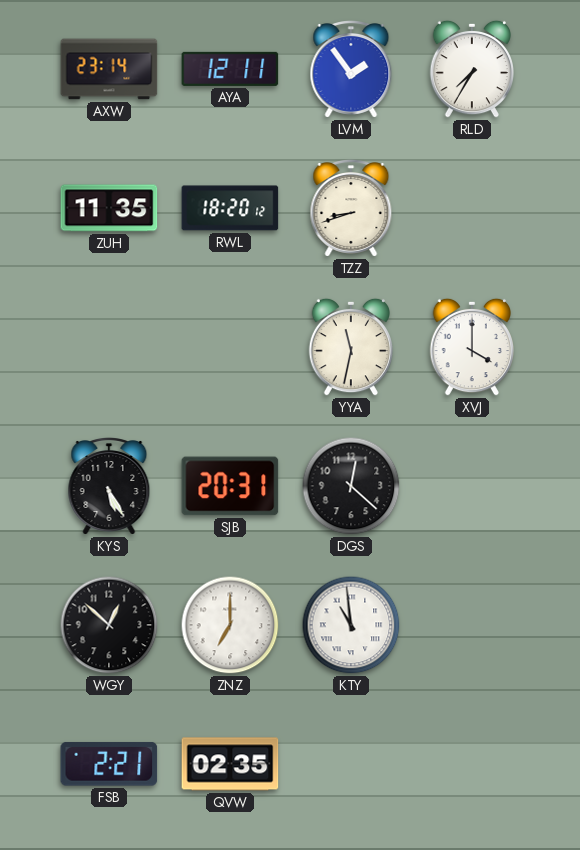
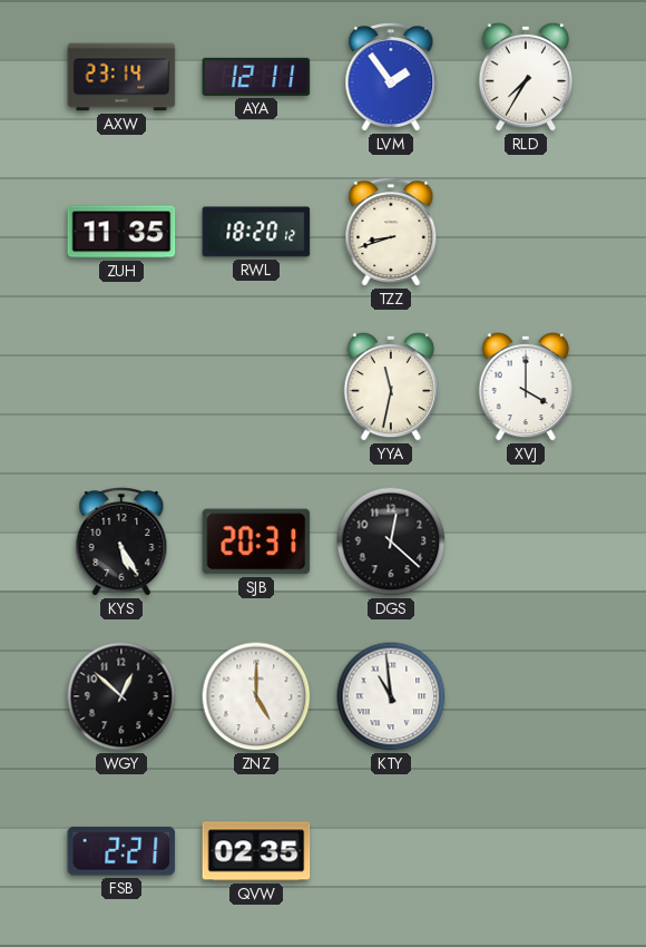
ZNZ: 7:00 -> 5:00
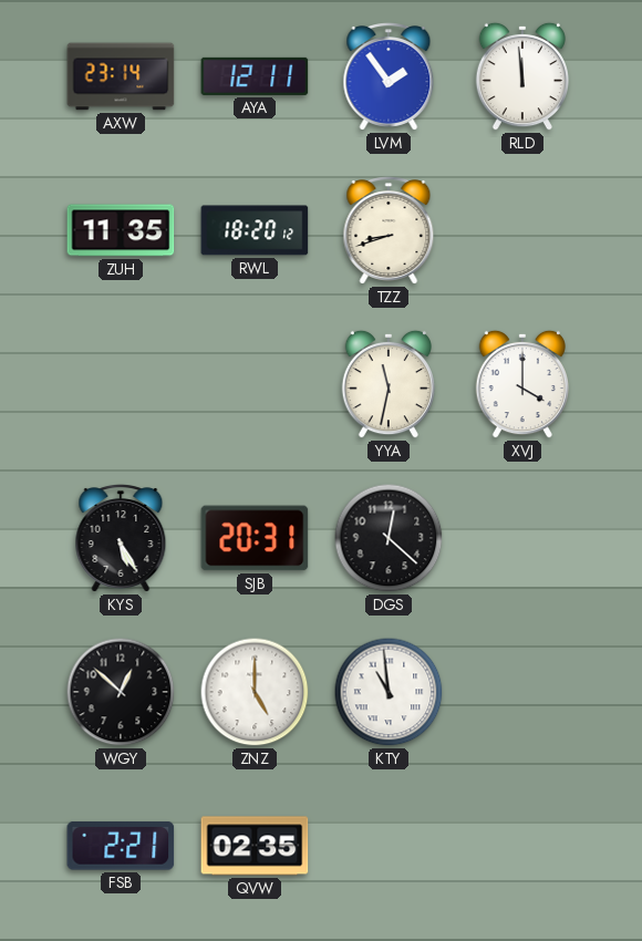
RLD: 7:35 -> 11:59
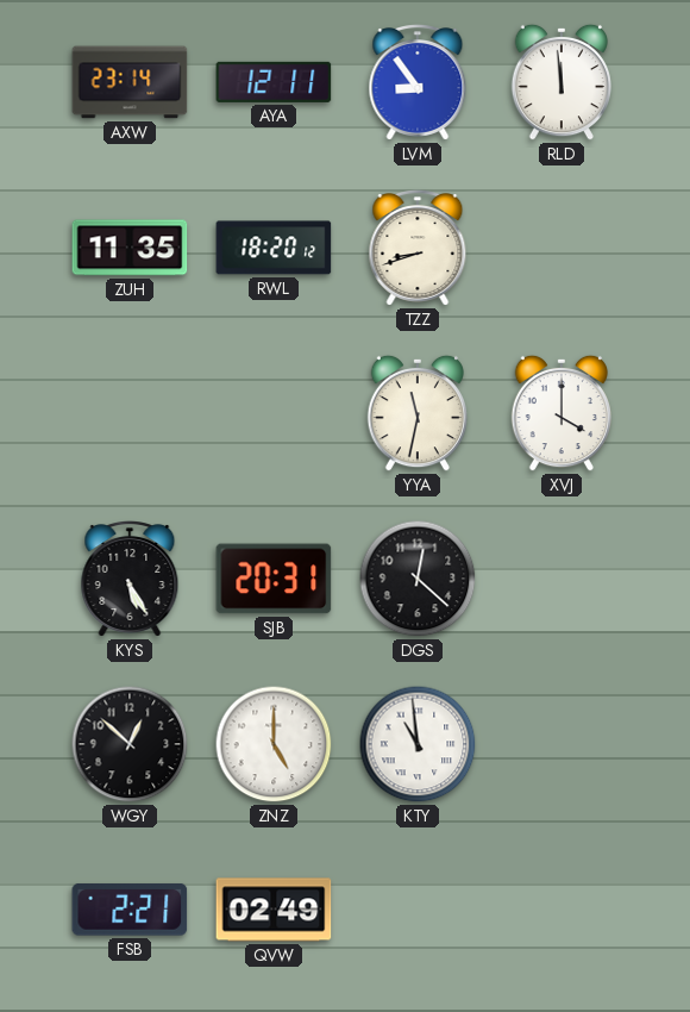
LVM: 1:54 -> 8:54
QVW: 02:35 -> 02:49
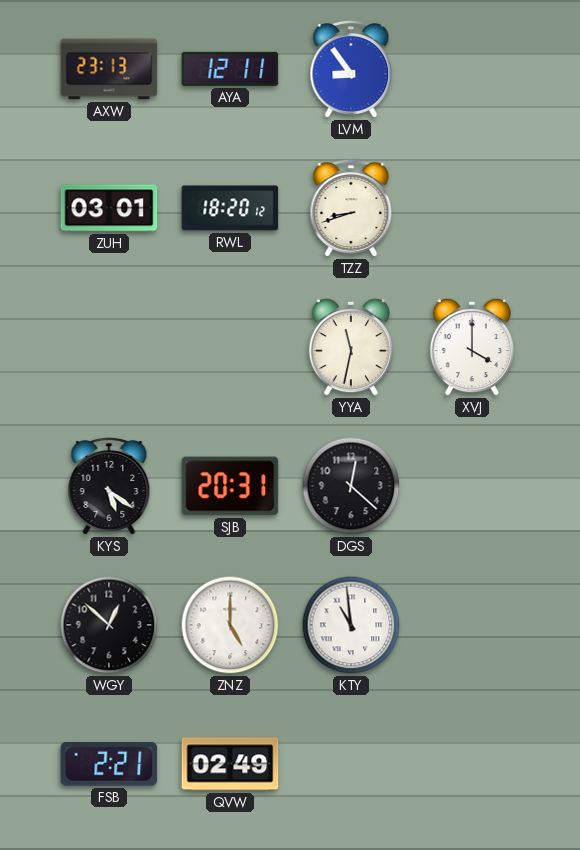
AXW: 23:14 -> 23:13
RLD: 11:59 -> none
ZUH: 11:35 -> 03:01
KYS: 5:25 -> 5:21
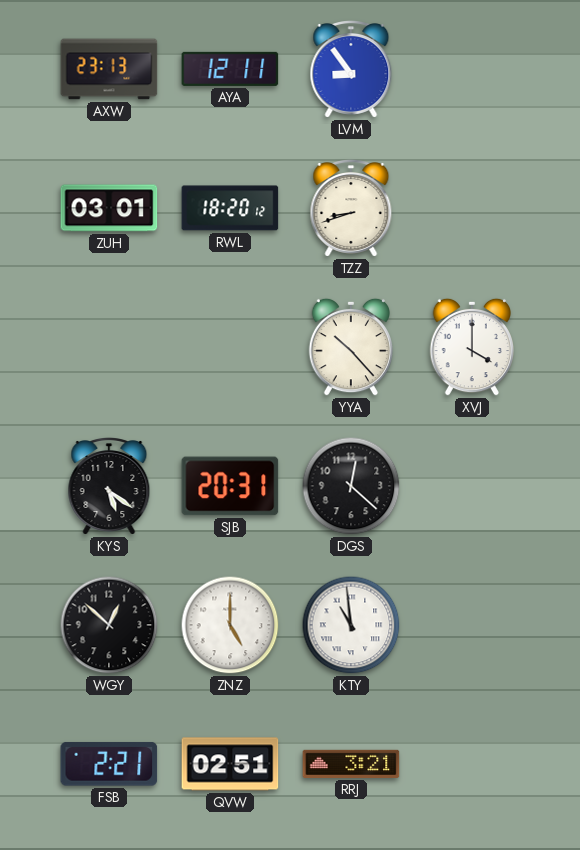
YYA: 11:32 -> 10:23
QVW: 02:49 -> 02:51
RRJ: none -> 3:21
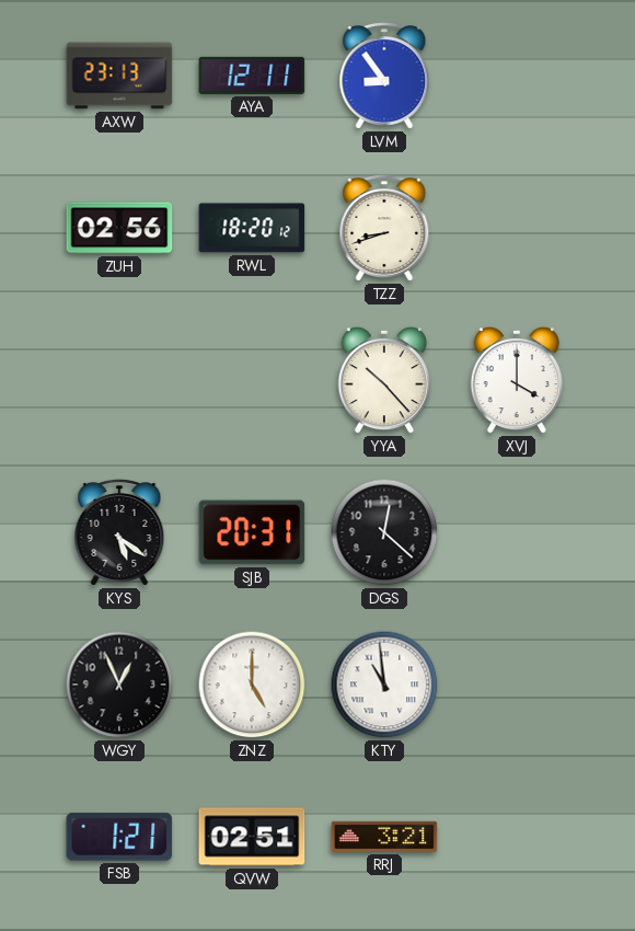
ZUH: 03:01 -> 02:56
WGY: 12:52 -> 12:56
FSB: 2:21 -> 1:21
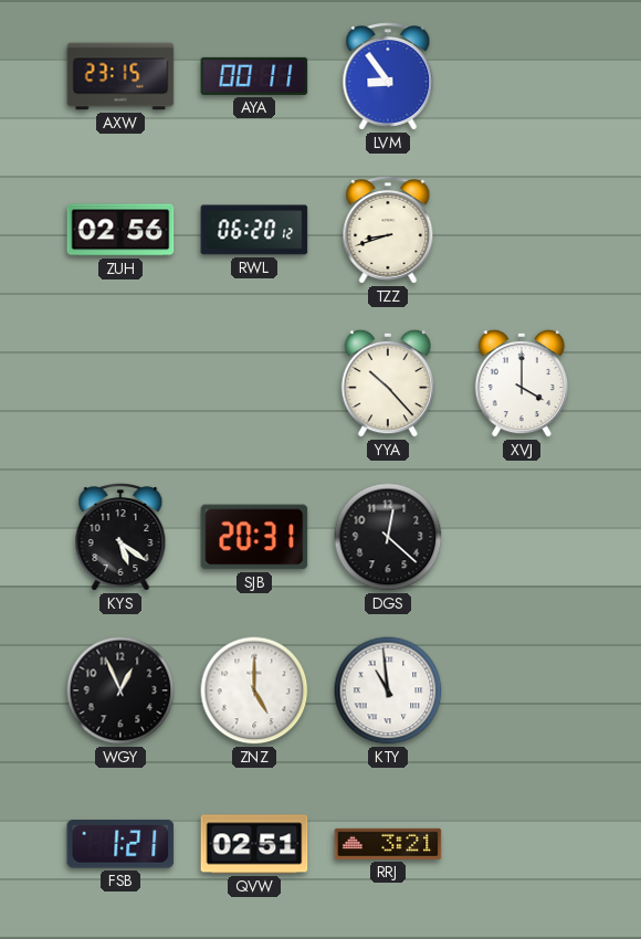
AXW: 23:13 -> 23:15
AYA: 12:11 -> 00:11
RWL: 18:20 -> 06:20
